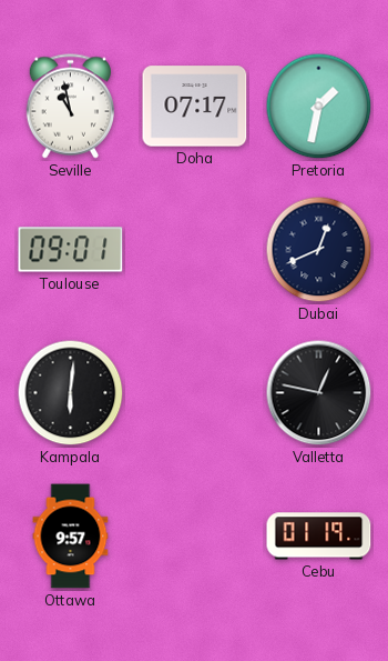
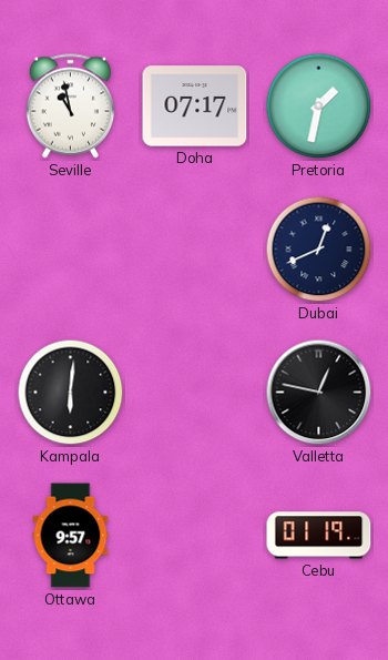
Toulouse: 09:01 -> none
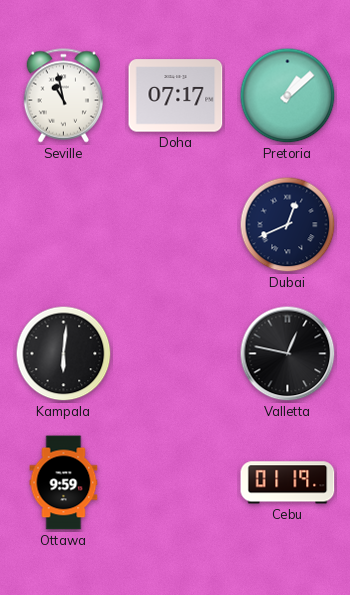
Pretoria: 1:32 -> 1:08
Ottawa: 9:57 -> 9:59
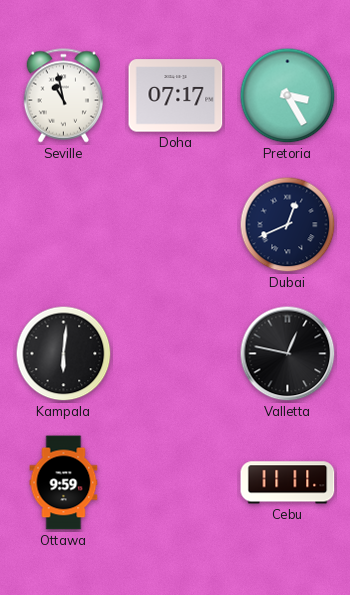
Pretoria: 1:08 -> 3:25
Cebu: 01:19 -> 11:11
